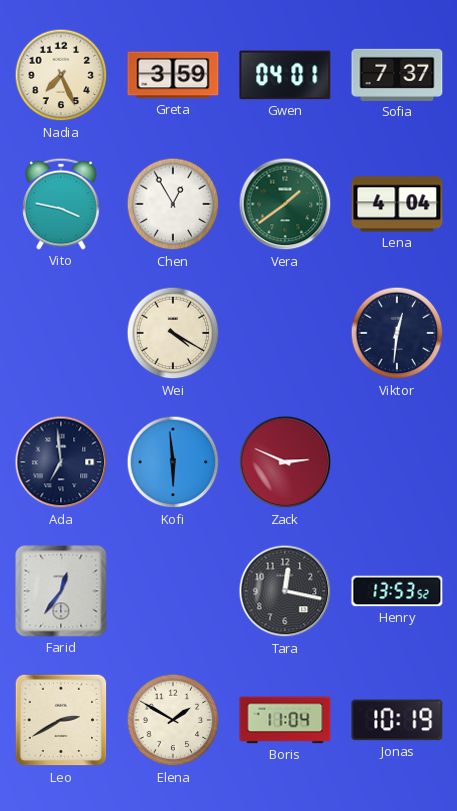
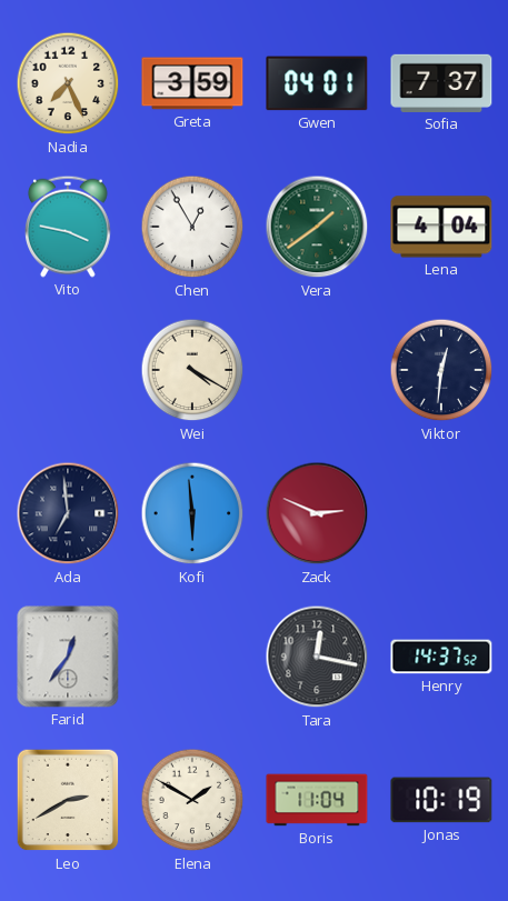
Henry: 13:53 -> 14:37
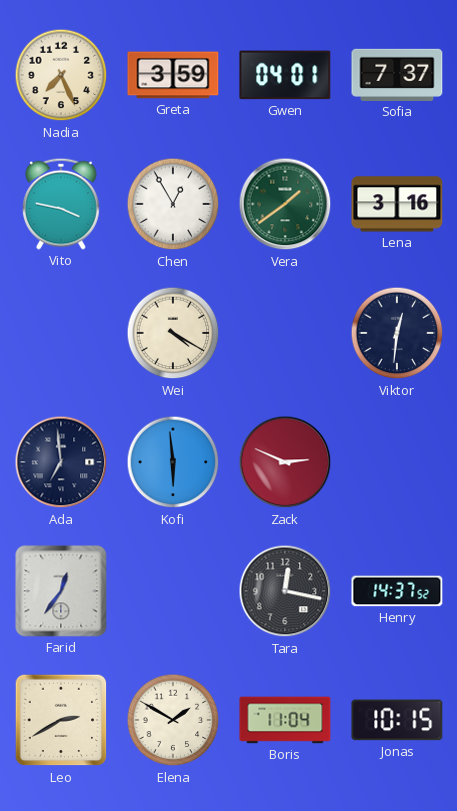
Lena: 4:04 -> 3:16
Jonas: 10:19 -> 10:15
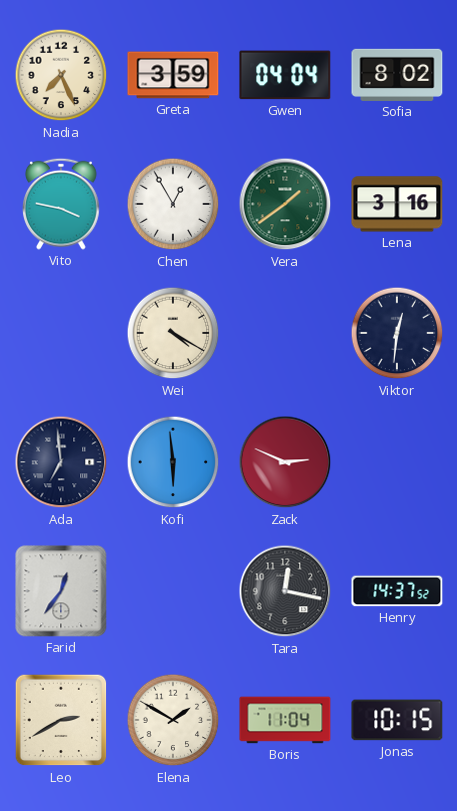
Gwen: 04:01 -> 04:04
Sofia: 7:37 -> 8:02
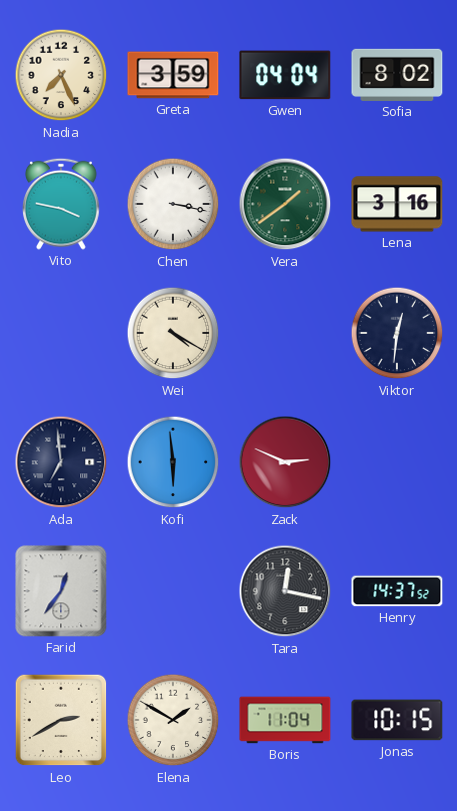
Chen: 12:55 -> 3:17
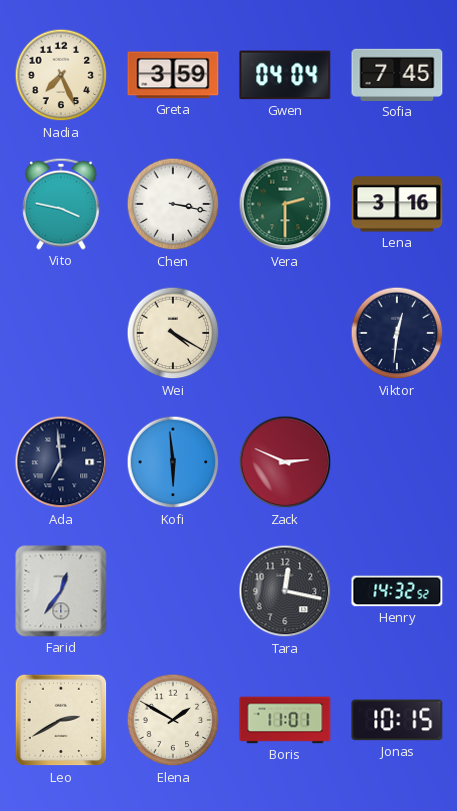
Sofia: 8:02 -> 7:45
Vera: 1:39 -> 2:30
Henry: 14:37 -> 14:32
Boris: 11:04 -> 11:01
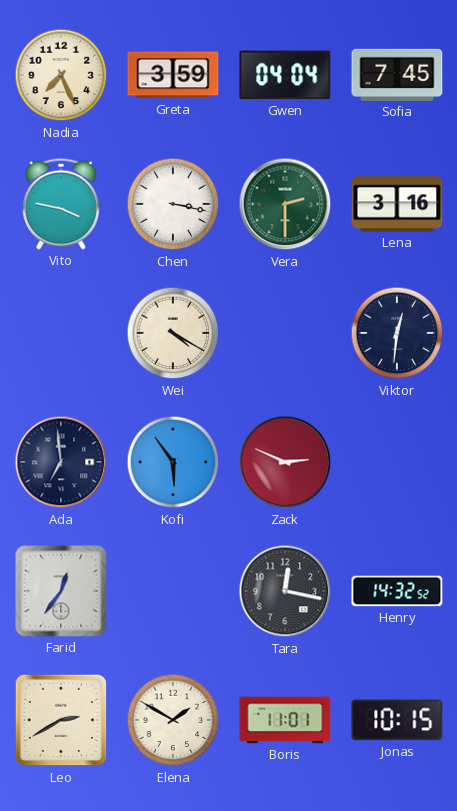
Kofi: 5:59 -> 5:54
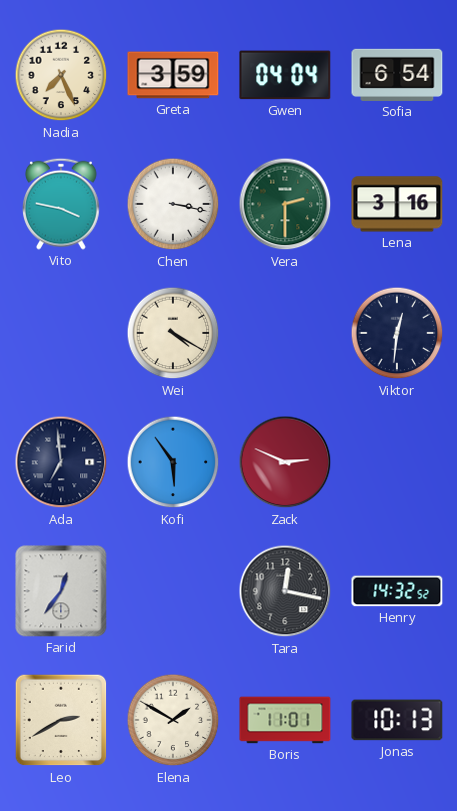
Sofia: 7:45 -> 6:54
Jonas: 10:15 -> 10:13
